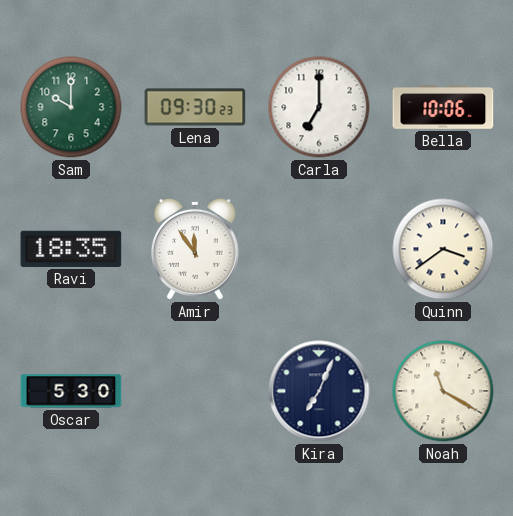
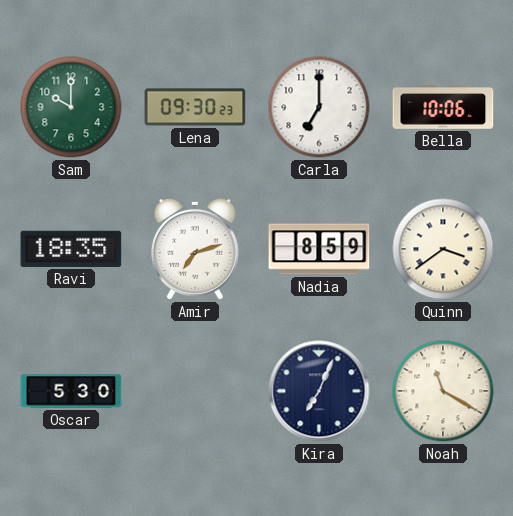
Amir: 11:54 -> 7:12
Nadia: none -> 8:59
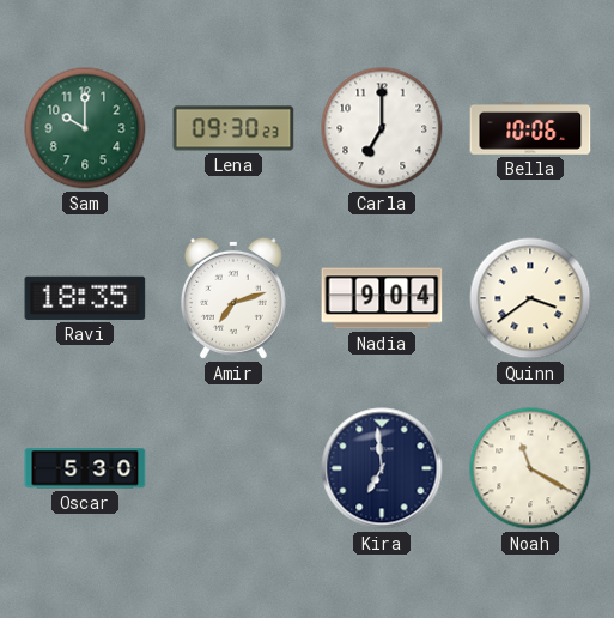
Nadia: 8:59 -> 9:04
Kira: 7:04 -> 6:59
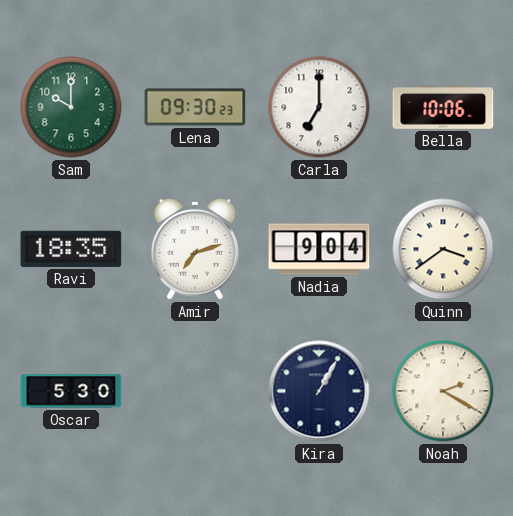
Kira: 6:59 -> 1:05
Noah: 11:20 -> 2:20
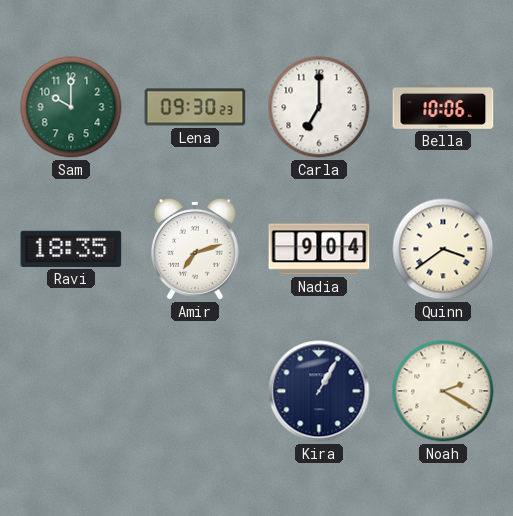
Oscar: 5:30 -> none
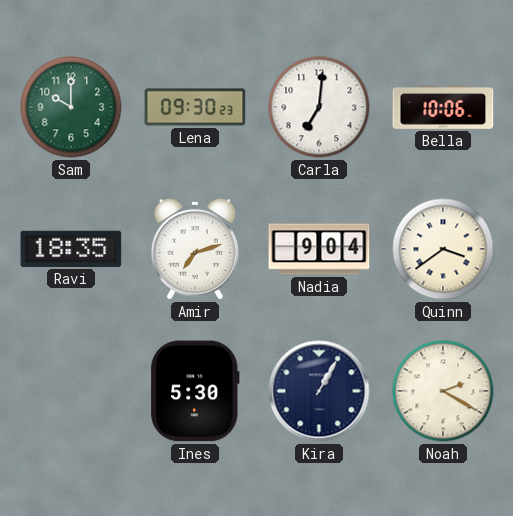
Carla: 7:00 -> 7:01
Ines: none -> 5:30
